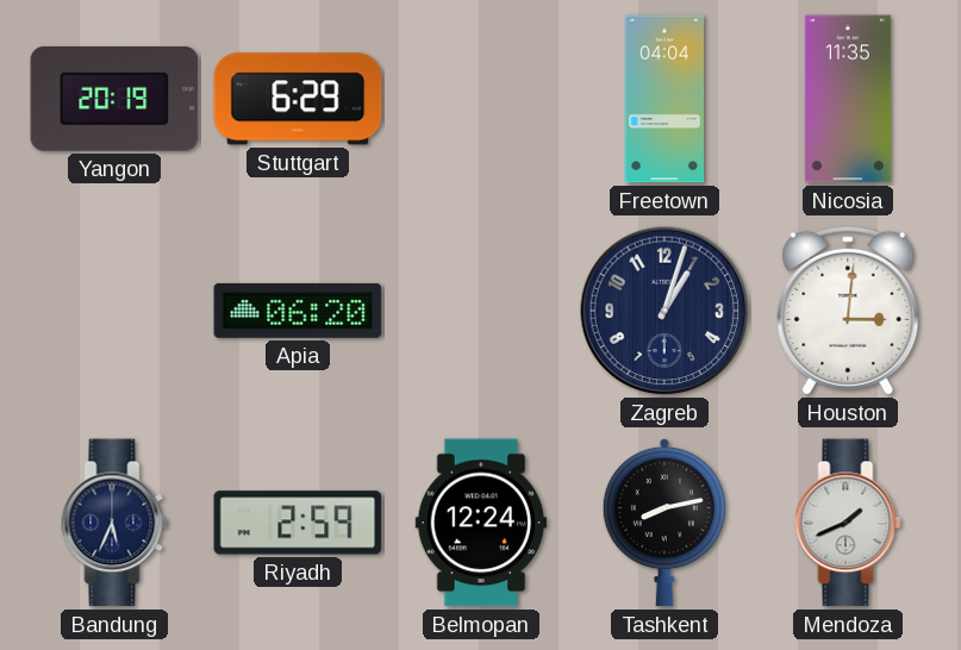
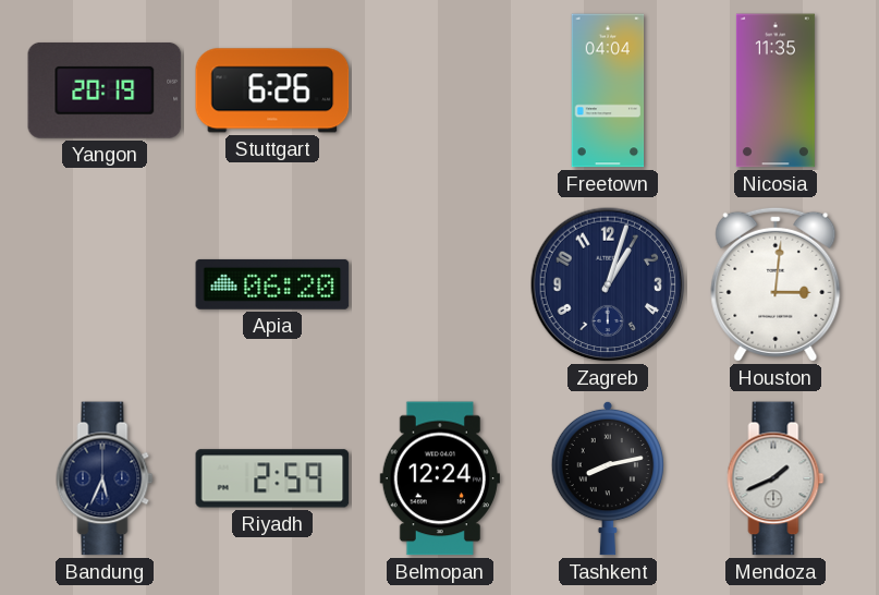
Stuttgart: 6:29 -> 6:26
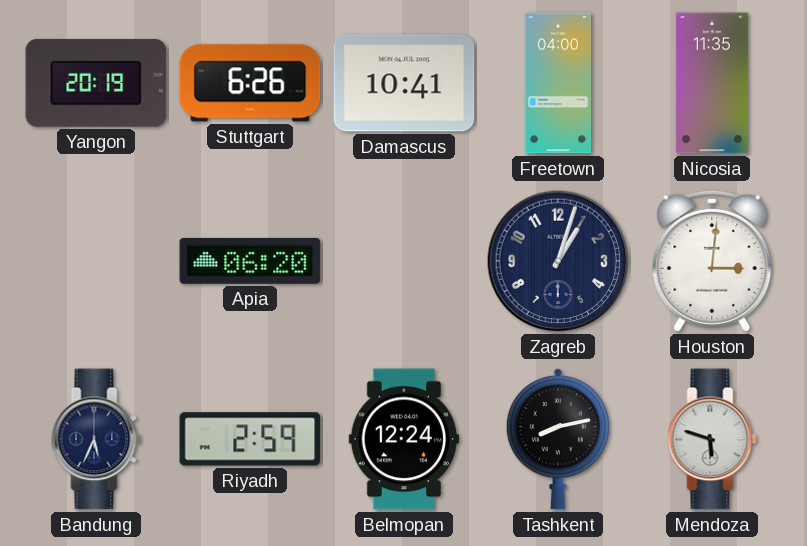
Damascus: none -> 10:41
Freetown: 04:04 -> 04:00
Mendoza: 1:41 -> 5:48
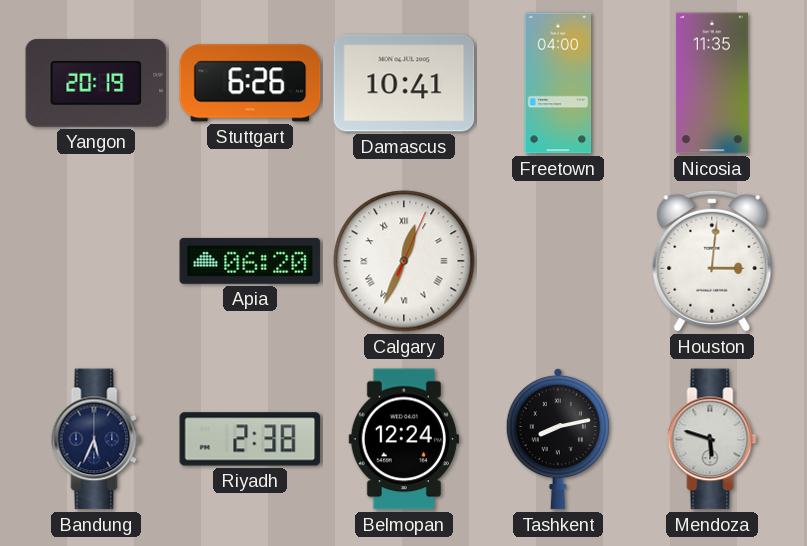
Calgary: none -> 12:34
Zagreb: 1:03 -> none
Riyadh: 2:59 -> 2:38
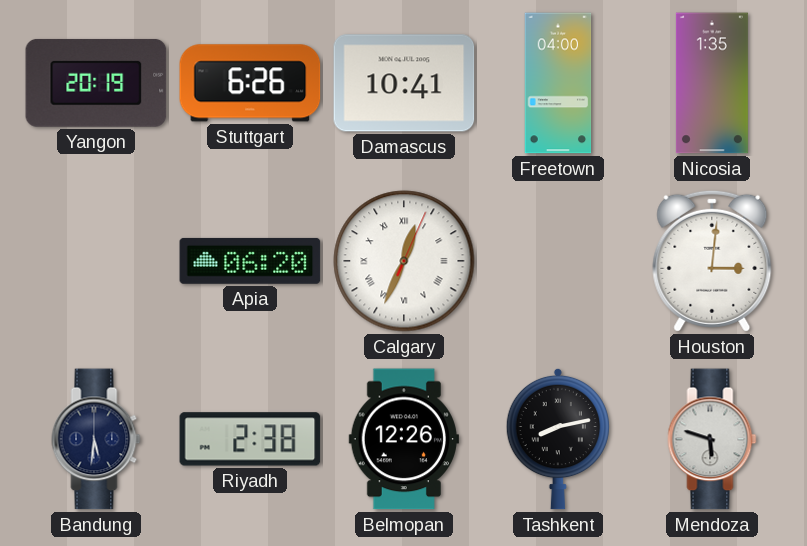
Nicosia: 11:35 -> 1:35
Bandung: 5:34 -> 5:31
Belmopan: 12:24 -> 12:26
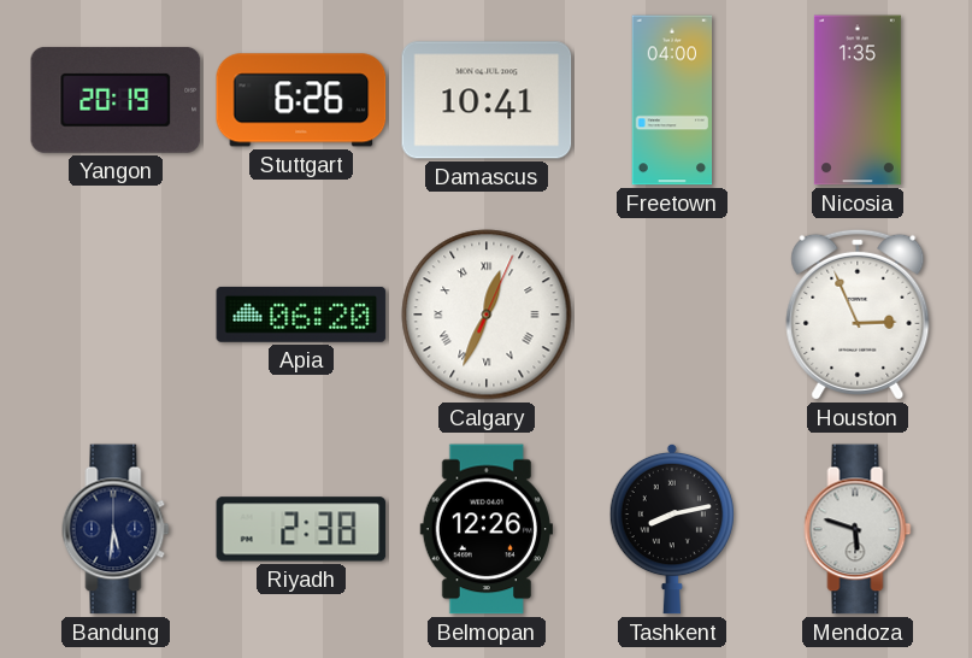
Houston: 3:01 -> 2:56
